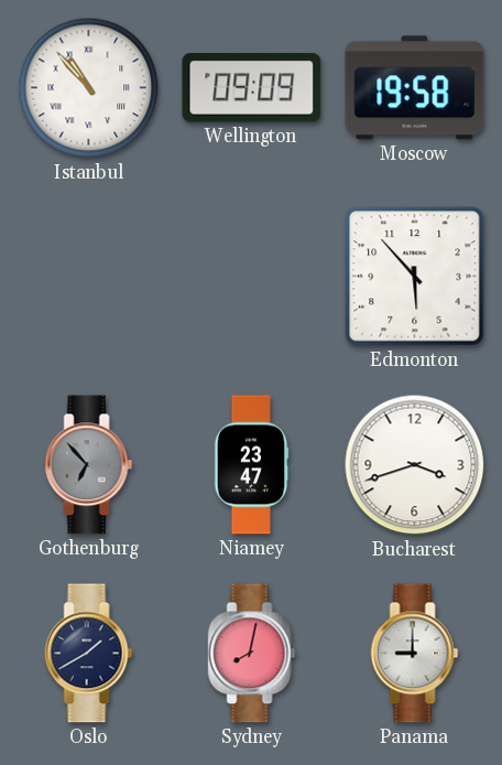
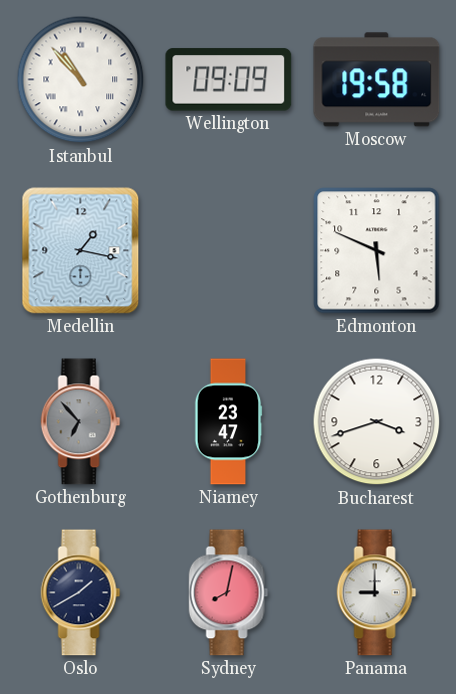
Medellin: none -> 1:17
Edmonton: 5:53 -> 5:49
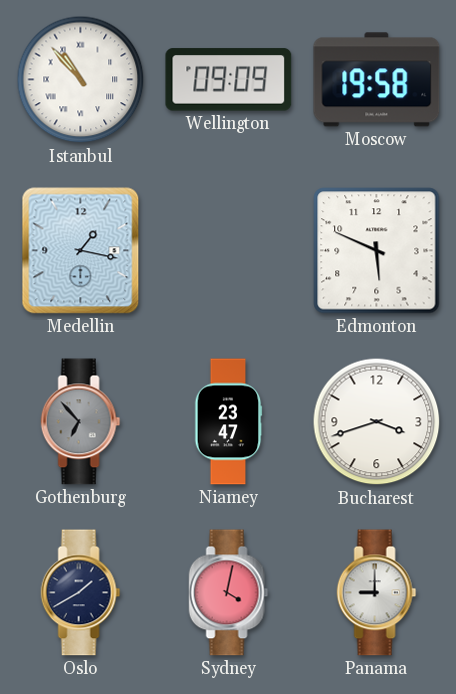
Sydney: 8:02 -> 4:02
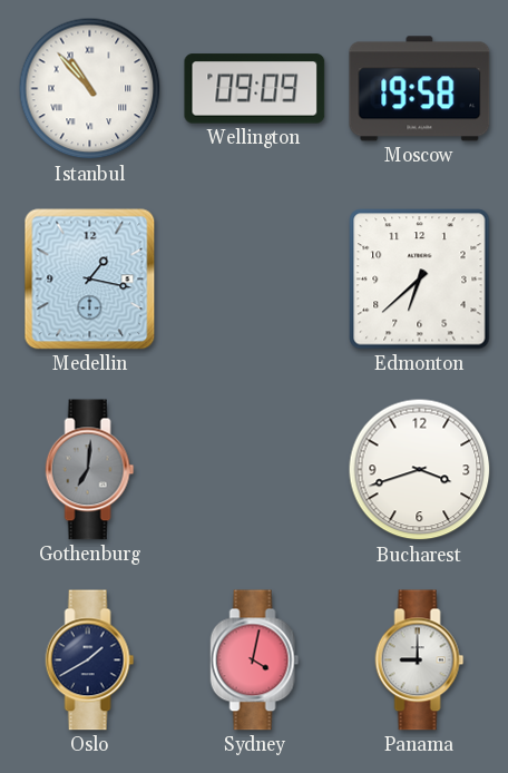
Edmonton: 5:49 -> 6:38
Gothenburg: 6:53 -> 7:01
Niamey: 23:47 -> none
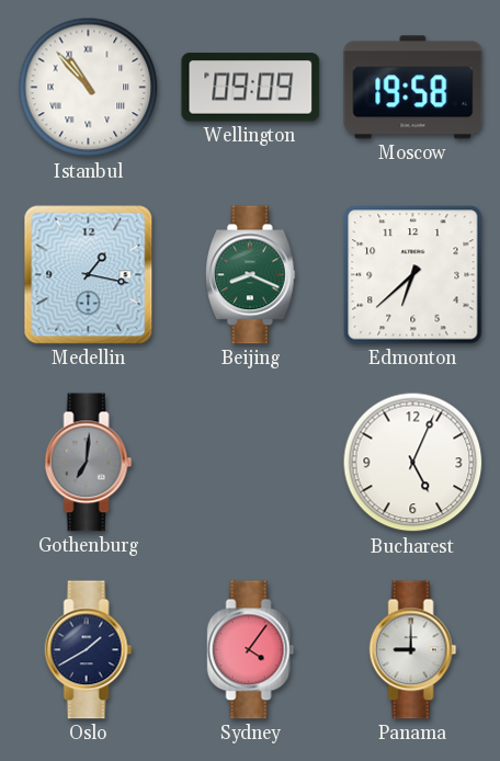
Beijing: none -> 8:19
Bucharest: 3:42 -> 5:04
Sydney: 4:02 -> 4:06
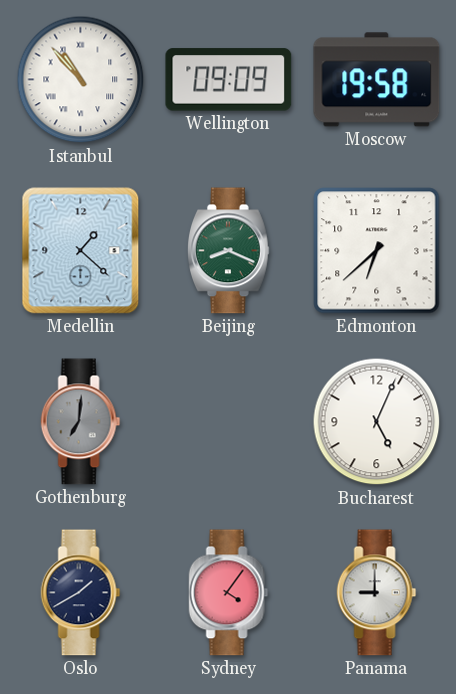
Medellin: 1:17 -> 1:22
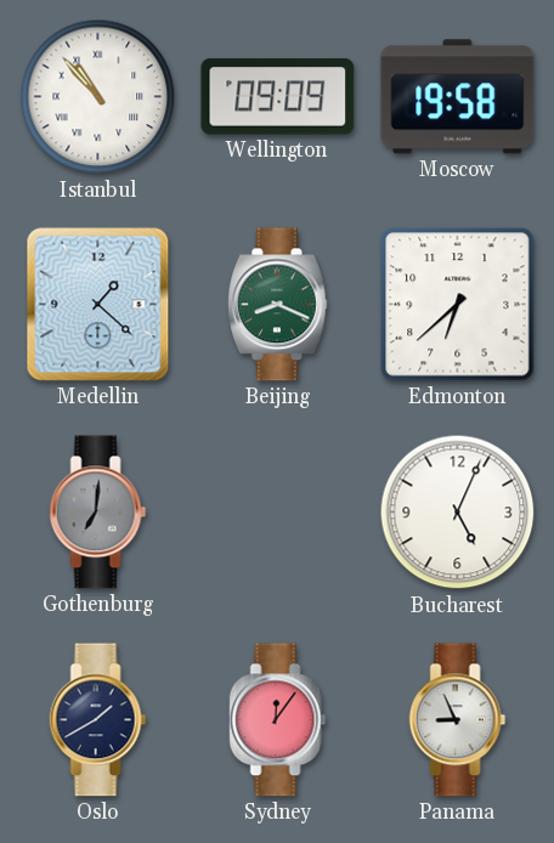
Sydney: 4:06 -> 12:06
Panama: 9:00 -> 8:56
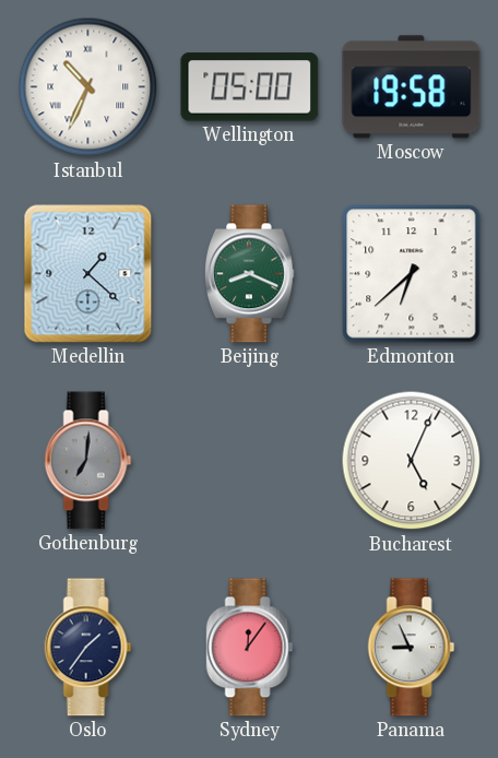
Istanbul: 10:53 -> 10:34
Wellington: 09:09 -> 05:00
Oslo: 1:40 -> 1:36
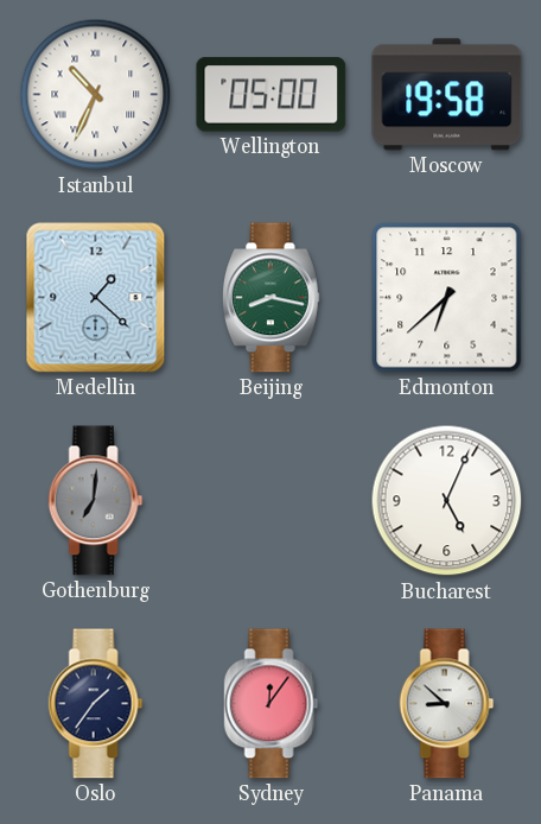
Beijing: 8:19 -> 8:17
Panama: 8:56 -> 8:52
